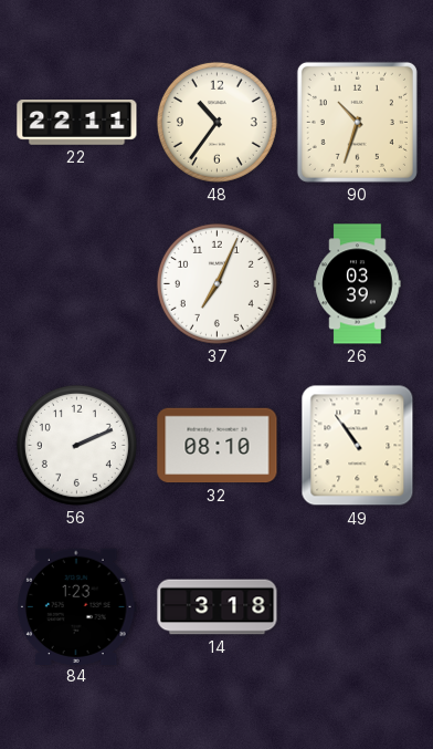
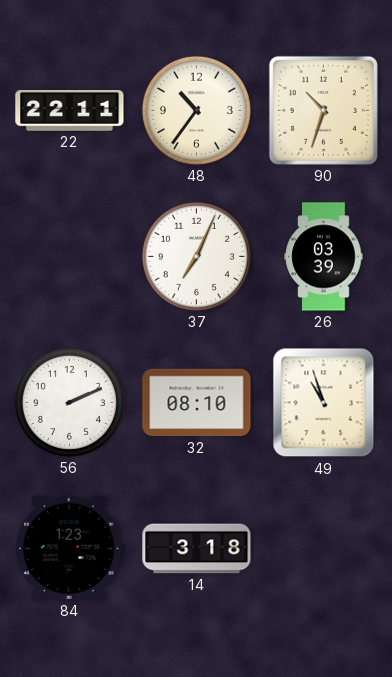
49: 10:54 -> 10:57
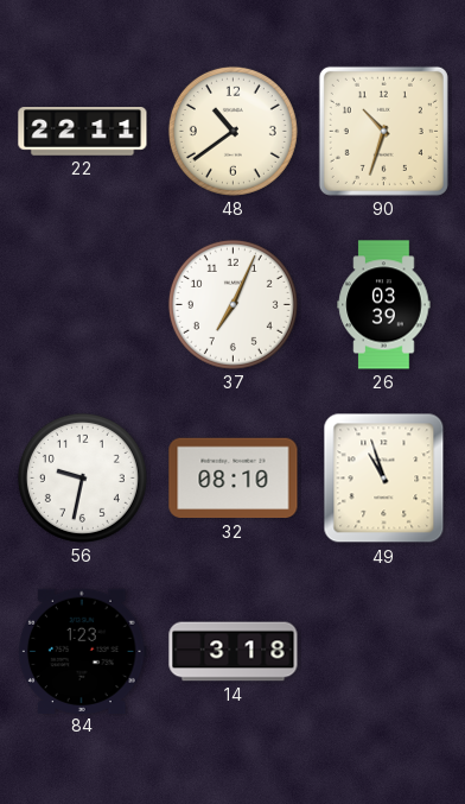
48: 10:36 -> 10:39
56: 2:11 -> 9:32
